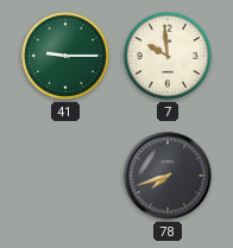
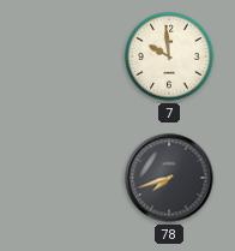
41: 9:15 -> none
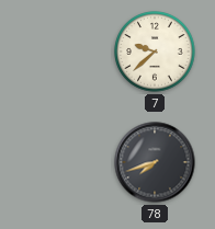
7: 9:59 -> 9:38
